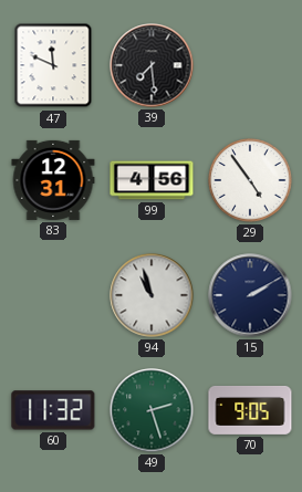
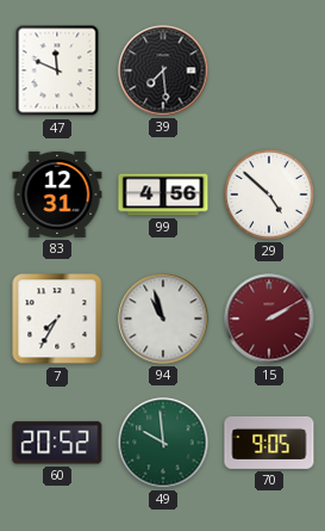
29: 4:54 -> 4:52
7: none -> 7:35
15 dial: navy -> burgundy
60: 11:32 -> 20:52
49: 2:27 -> 9:59
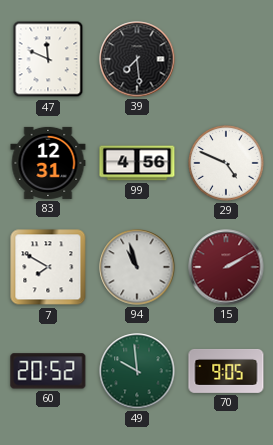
29: 4:52 -> 4:49
7: 7:35 -> 7:50
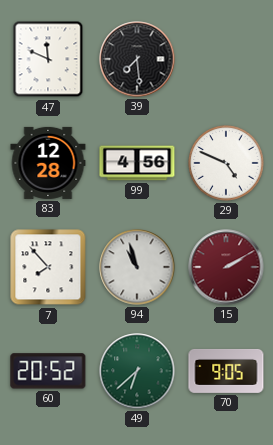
83: 12:31 -> 12:28
7: 7:50 -> 7:53
49: 9:59 -> 6:38
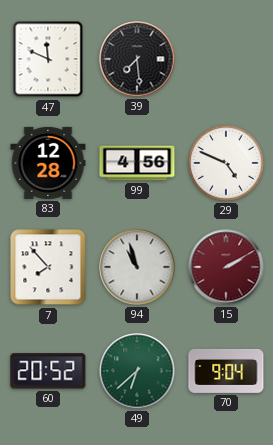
70: 9:05 -> 9:04
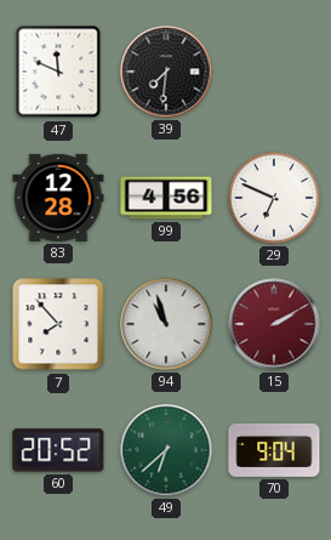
39: 7:29 -> 7:31
29: 4:49 -> 6:49
